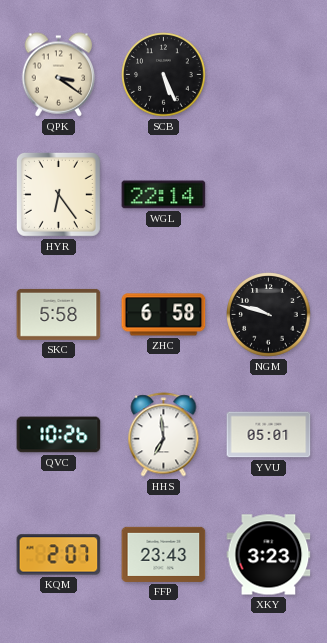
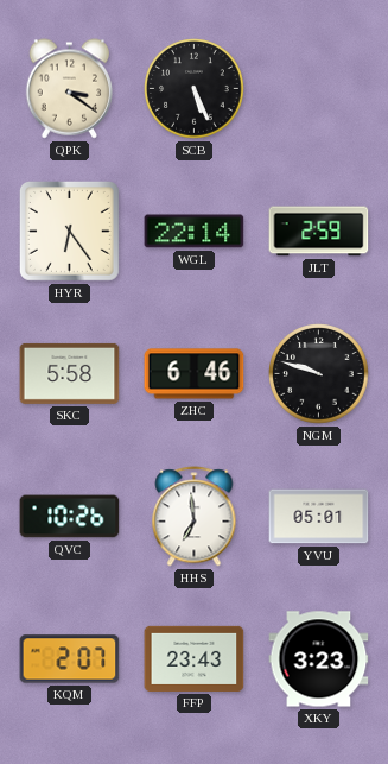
JLT: none -> 2:59
ZHC: 6:58 -> 6:46
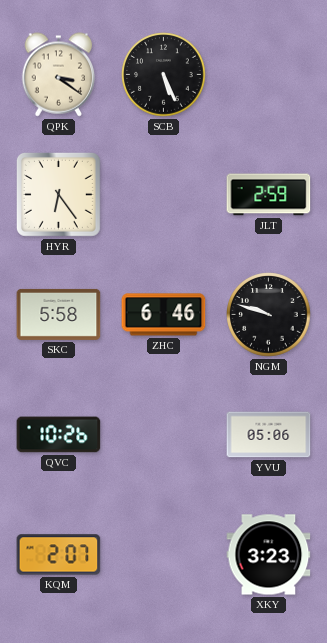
WGL: 22:14 -> none
HHS: 6:59 -> none
YVU: 05:01 -> 05:06
FFP: 23:43 -> none
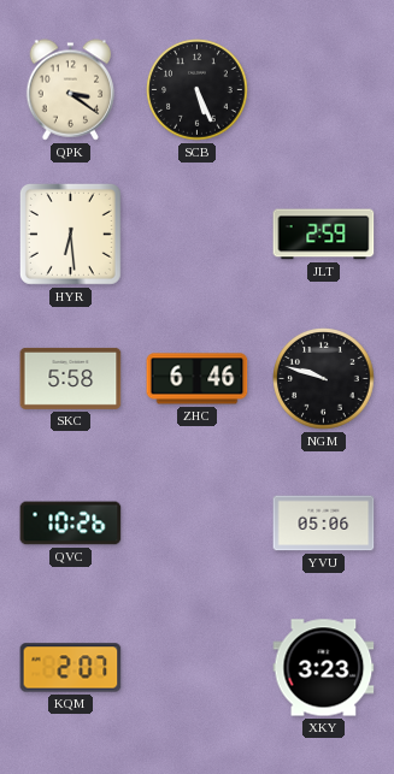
HYR: 6:24 -> 6:29
